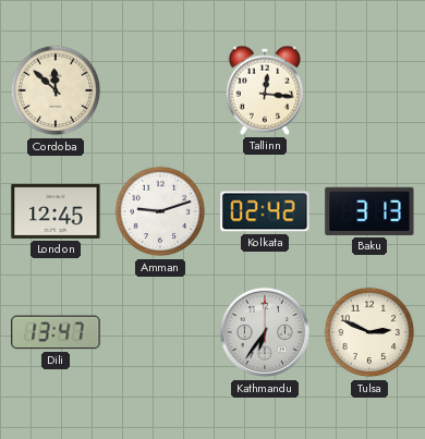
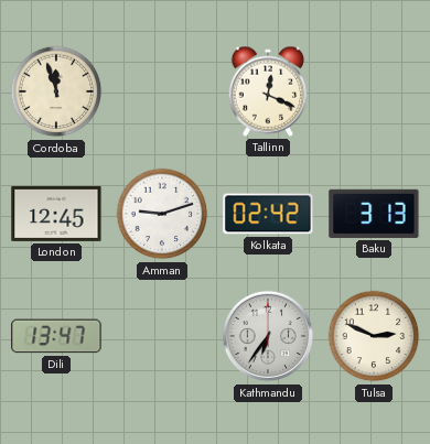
Cordoba: 11:52 -> 11:57
Tallinn: 12:16 -> 12:19
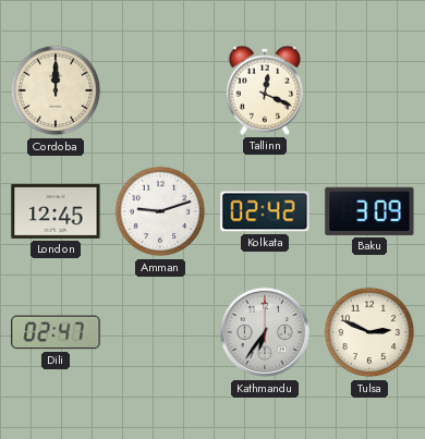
Cordoba: 11:57 -> 12:00
Baku: 3:13 -> 3:09
Dili: 13:47 -> 02:47
